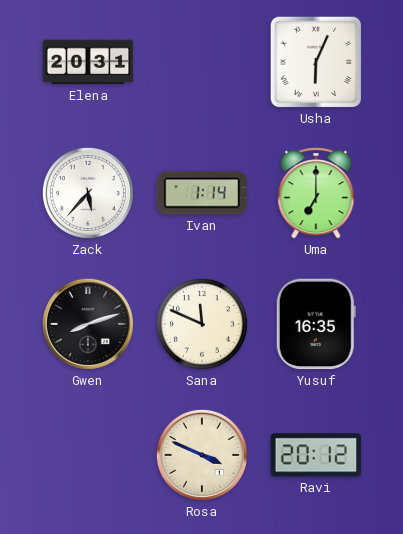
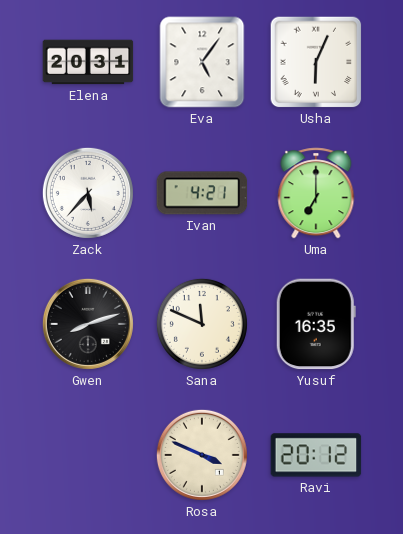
Eva: none -> 5:06
Ivan: 1:14 -> 4:21
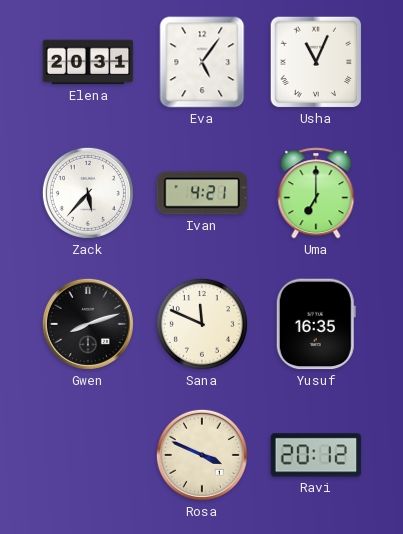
Usha: 6:04 -> 11:04
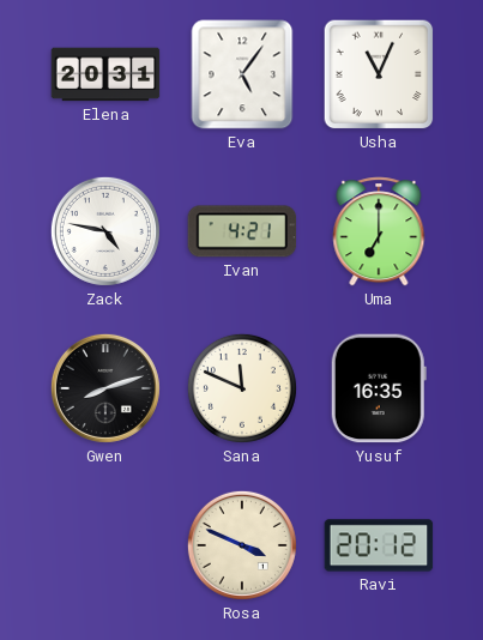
Zack: 5:37 -> 4:47
